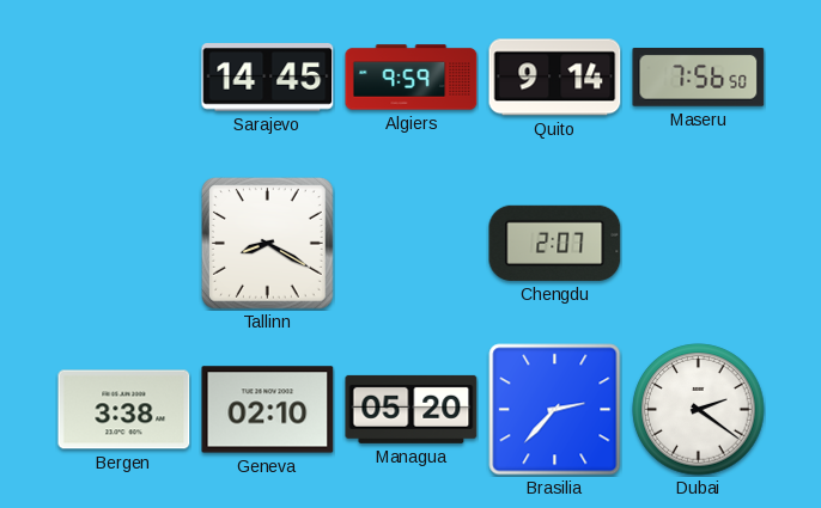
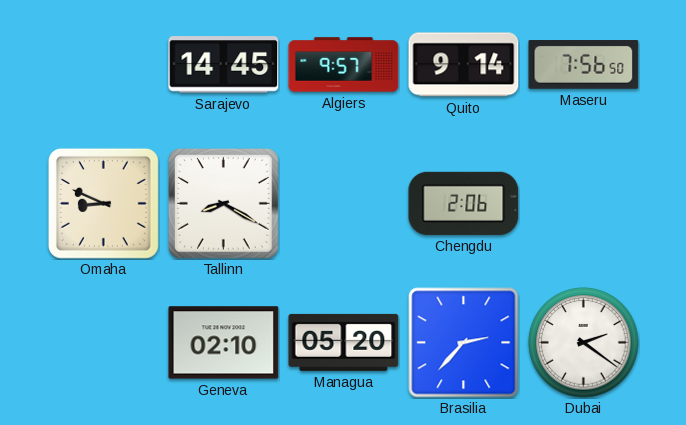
Algiers: 9:59 -> 9:57
Omaha: none -> 8:49
Chengdu: 2:07 -> 2:06
Bergen: 3:38 -> none
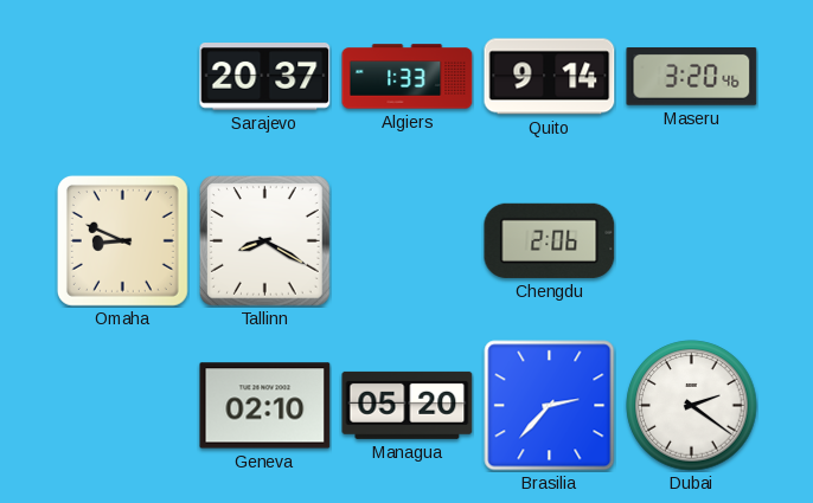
Sarajevo: 14:45 -> 20:37
Algiers: 9:57 -> 1:33
Maseru: 7:56 -> 3:20
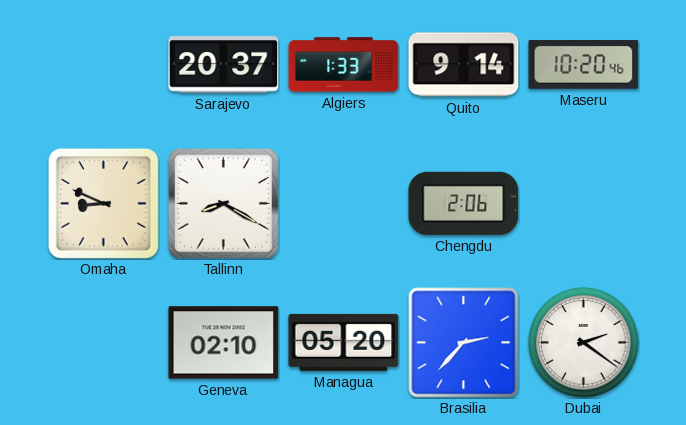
Maseru: 3:20 -> 10:20
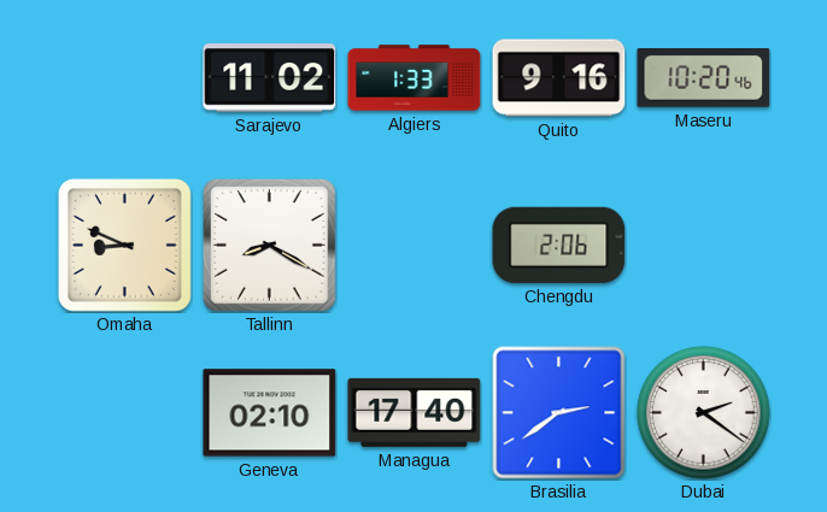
Sarajevo: 20:37 -> 11:02
Quito: 9:14 -> 9:16
Managua: 05:20 -> 17:40
Brasilia: 2:37 -> 2:39
